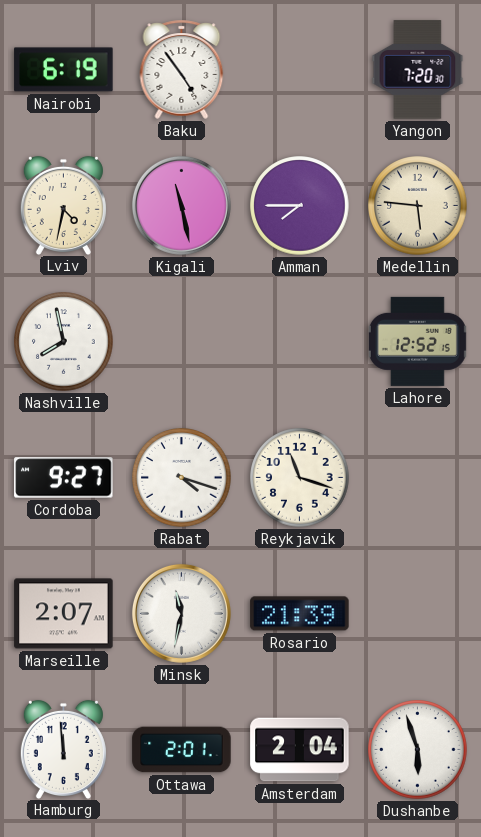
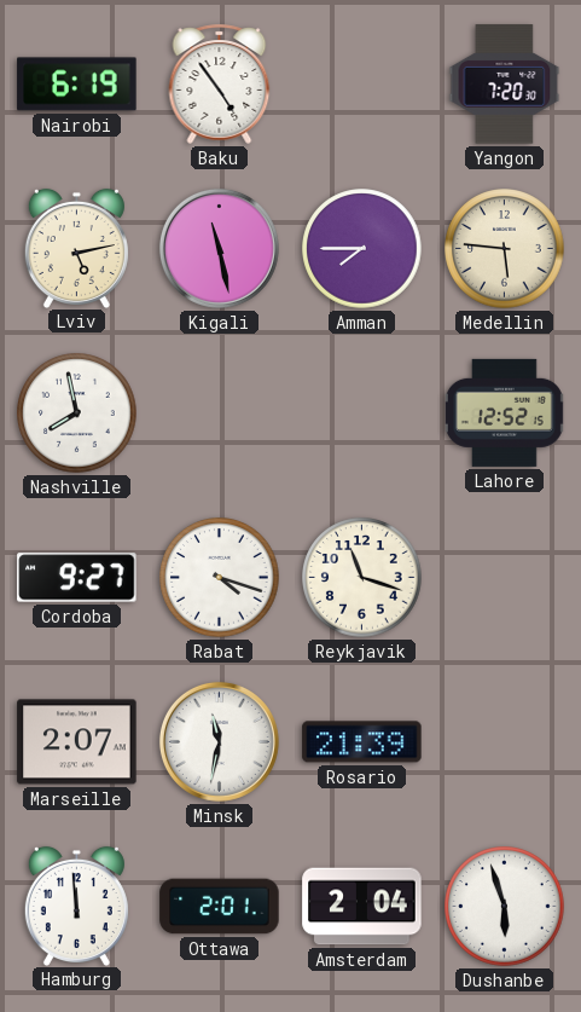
Lviv: 4:32 -> 5:13
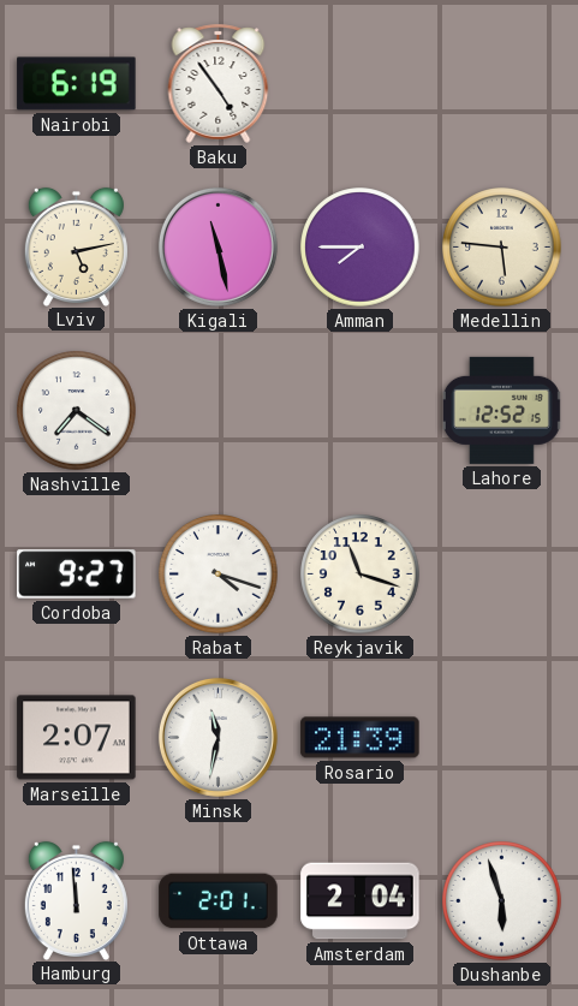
Yangon: 7:20 -> none
Nashville: 7:58 -> 7:21
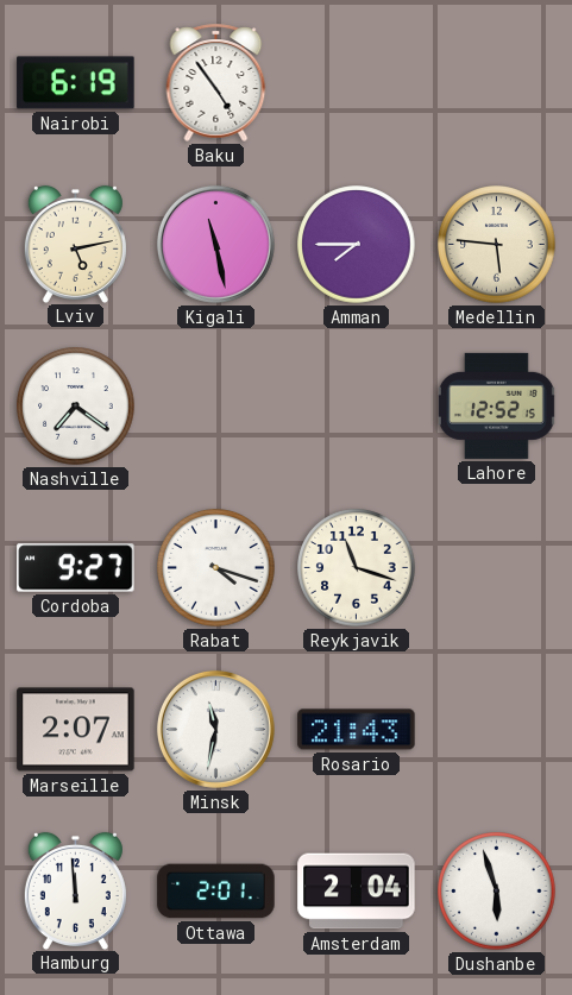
Rosario: 21:39 -> 21:43
